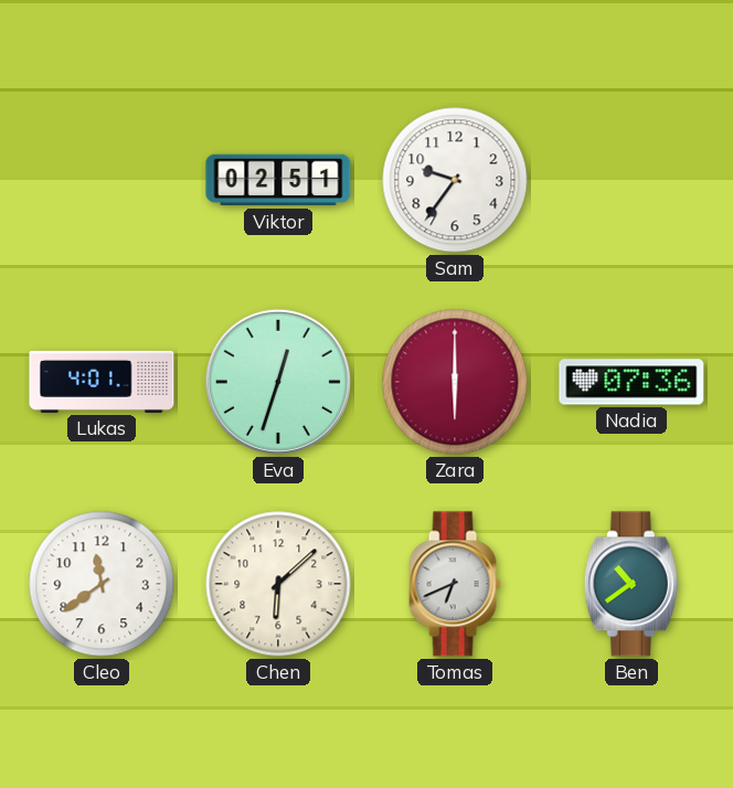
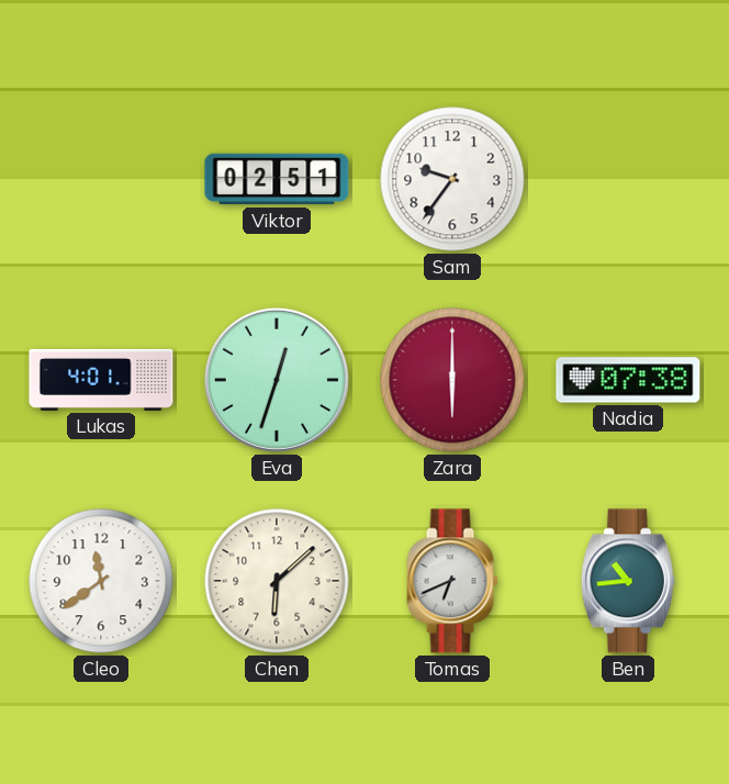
Nadia: 07:36 -> 07:38
Ben: 10:39 -> 10:44
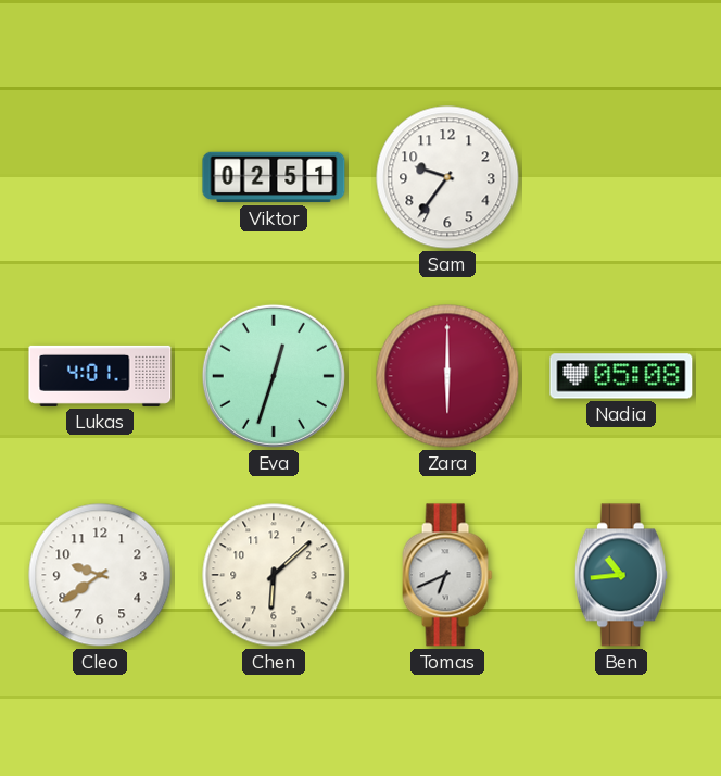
Nadia: 07:38 -> 05:08
Cleo: 11:39 -> 9:39
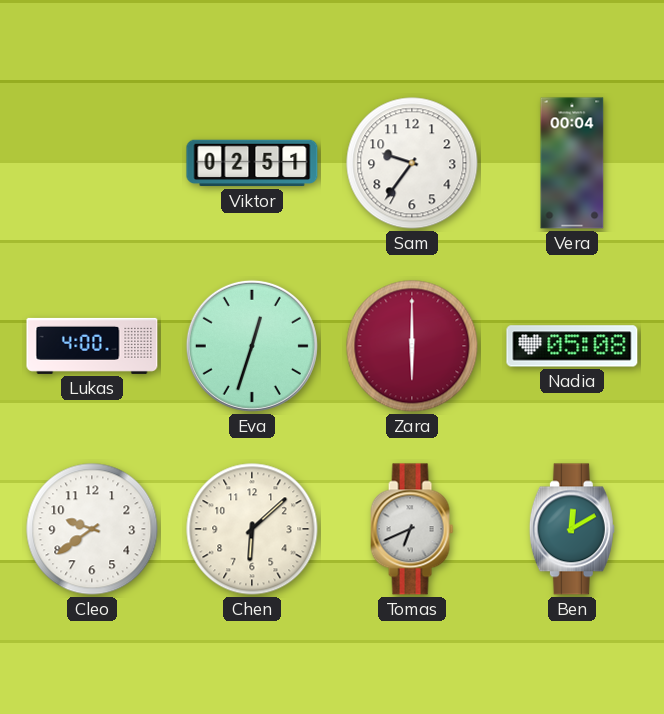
Vera: none -> 00:04
Lukas: 4:01 -> 4:00
Ben: 10:44 -> 12:10
